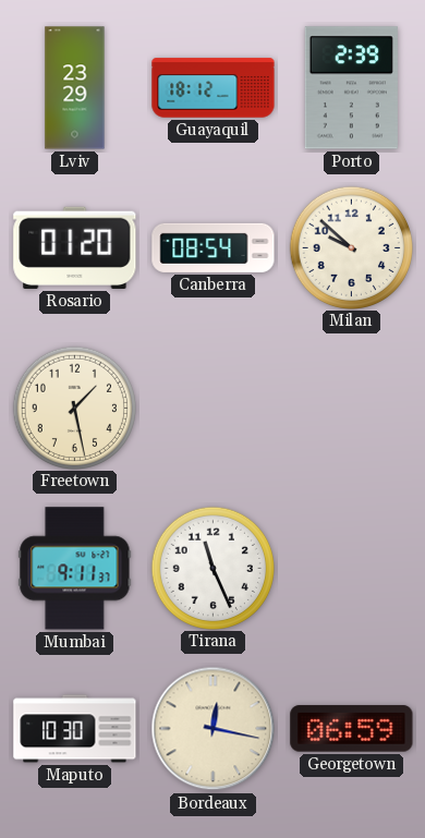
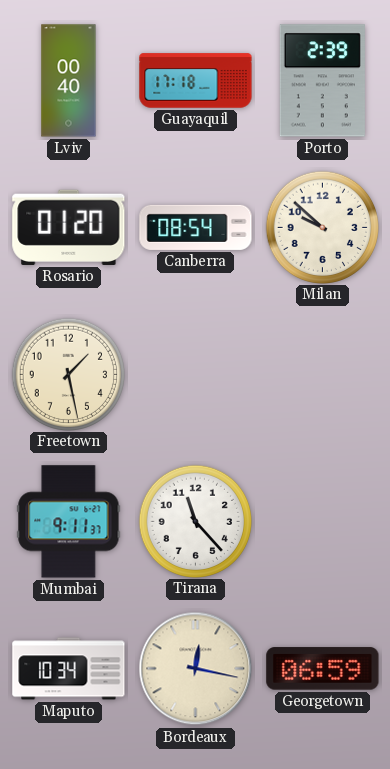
Lviv: 23:29 -> 00:40
Guayaquil: 18:12 -> 17:18
Tirana: 11:26 -> 11:23
Maputo: 10:30 -> 10:34
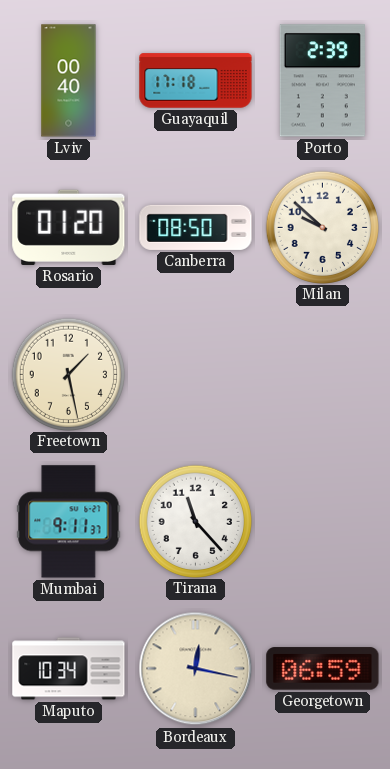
Canberra: 08:54 -> 08:50
